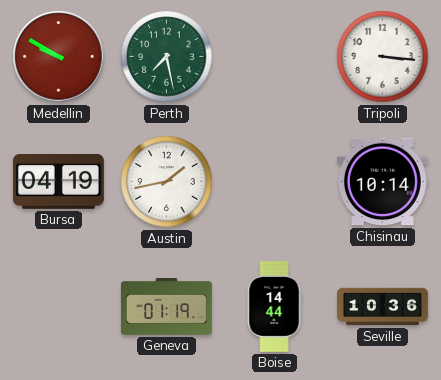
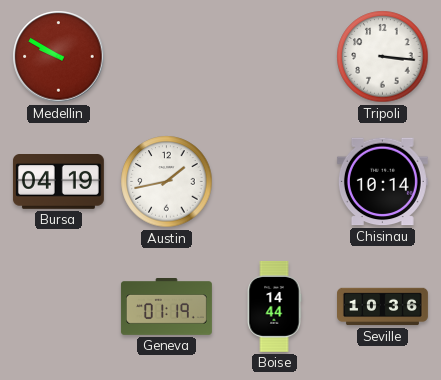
Perth: 7:28 -> none
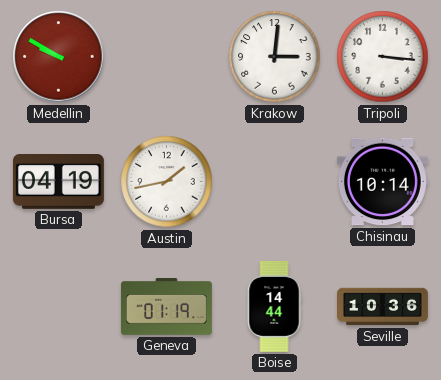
Krakow: none -> 3:01
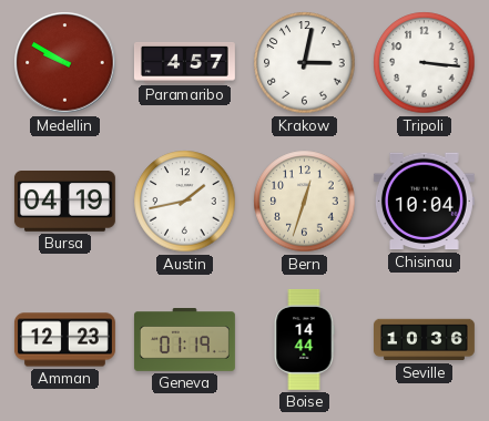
Paramaribo: none -> 4:57
Krakow: 3:01 -> 3:02
Bern: none -> 12:33
Chisinau: 10:14 -> 10:04
Amman: none -> 12:23
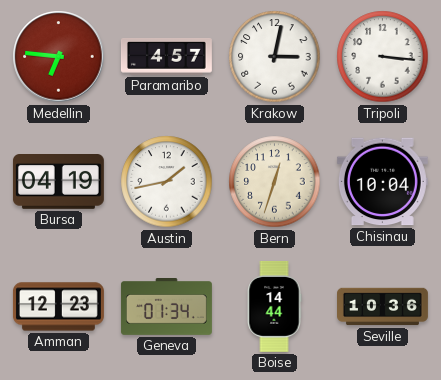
Medellin: 9:50 -> 6:46
Geneva: 01:19 -> 01:34
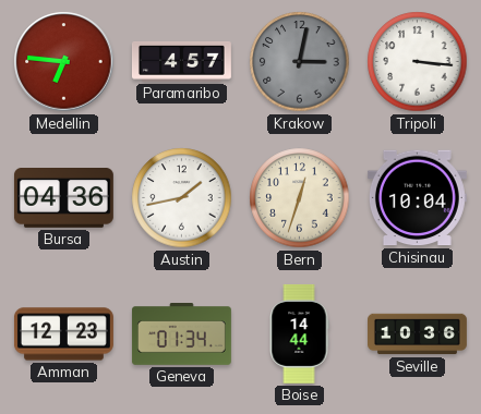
Krakow dial: white -> grey
Bursa: 04:19 -> 04:36
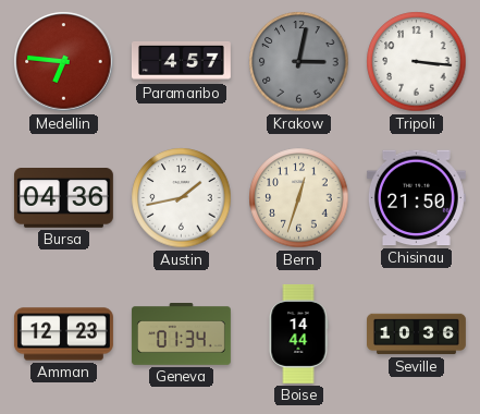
Chisinau: 10:04 -> 21:50
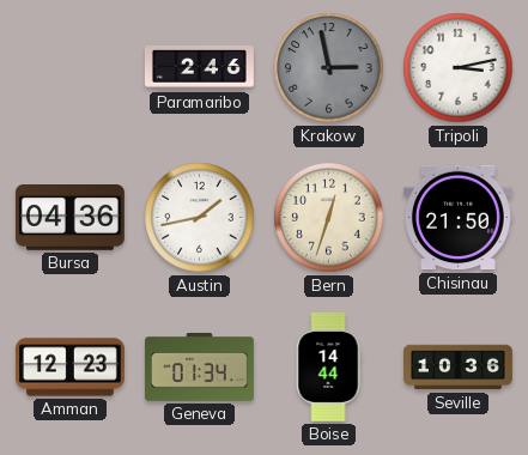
Medellin: 6:46 -> none
Paramaribo: 4:57 -> 2:46
Krakow: 3:02 -> 2:58
Tripoli: 3:16 -> 3:13
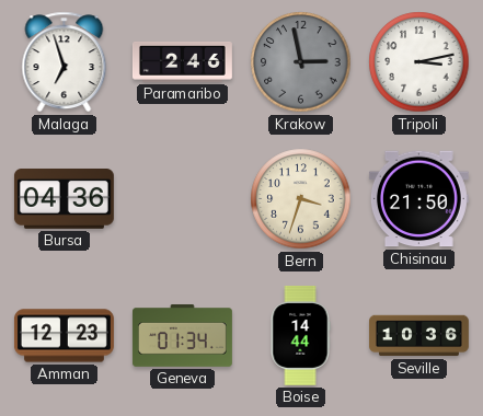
Malaga: none -> 6:57
Austin: 1:43 -> none
Bern: 12:33 -> 3:33
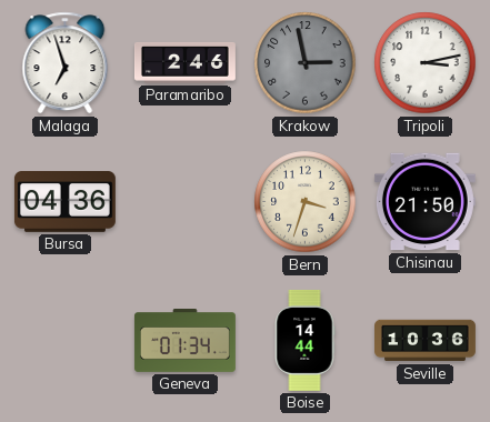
Amman: 12:23 -> none
